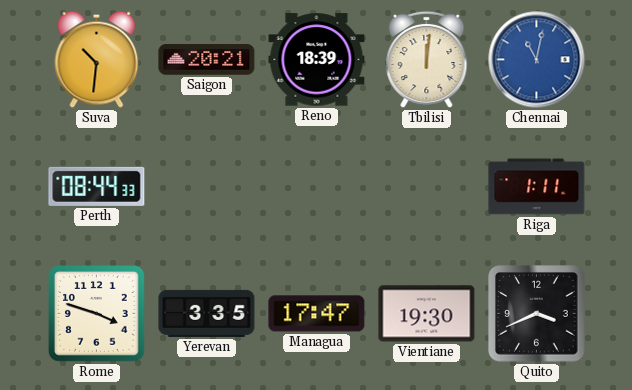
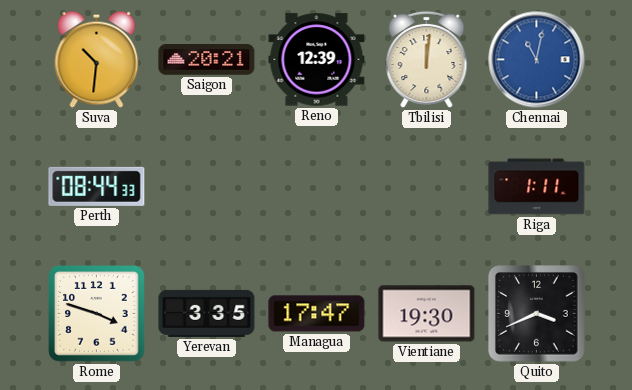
Reno: 18:39 -> 12:39
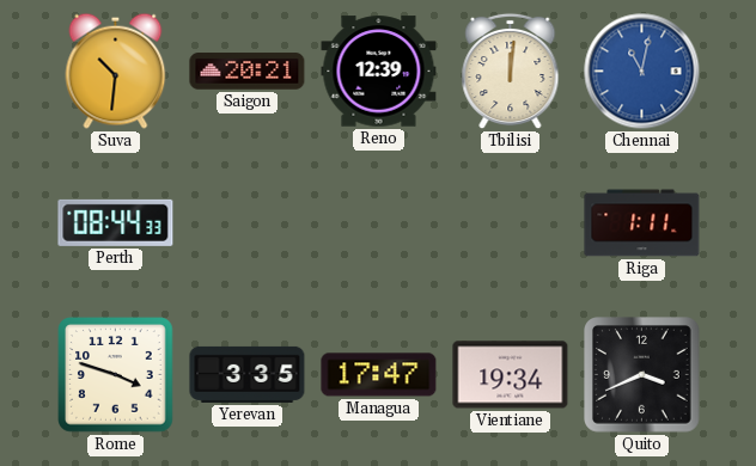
Vientiane: 19:30 -> 19:34
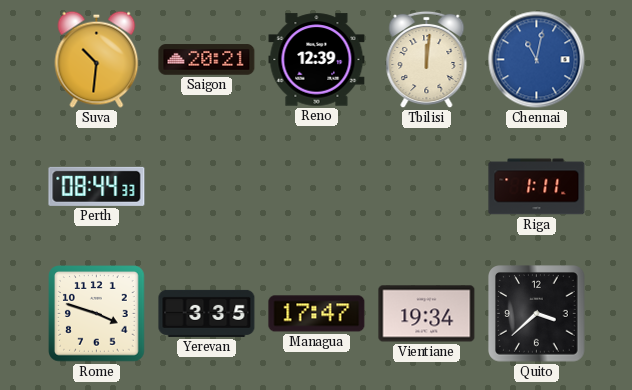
Quito: 3:41 -> 3:38
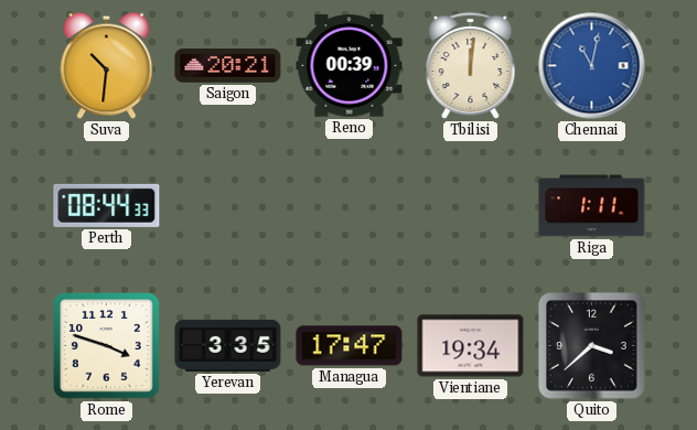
Reno: 12:39 -> 00:39
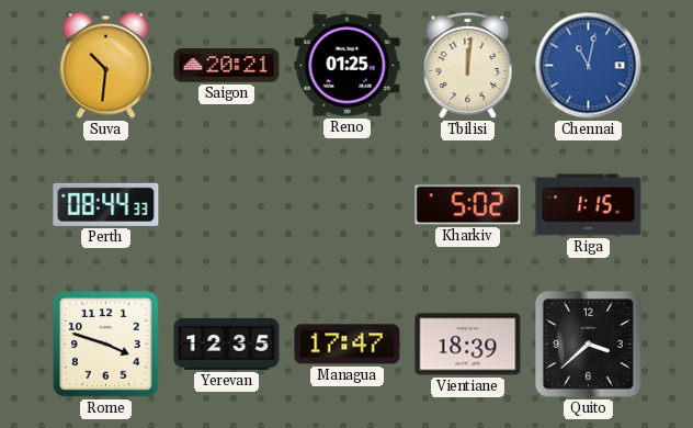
Reno: 00:39 -> 01:25
Kharkiv: none -> 5:02
Riga: 1:11 -> 1:15
Yerevan: 3:35 -> 12:35
Vientiane: 19:34 -> 18:39
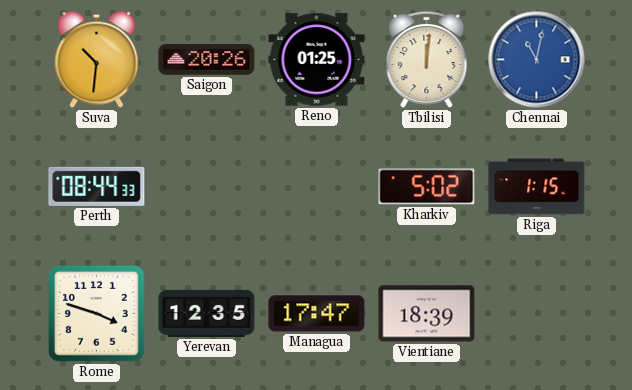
Saigon: 20:21 -> 20:26
Quito: 3:38 -> none
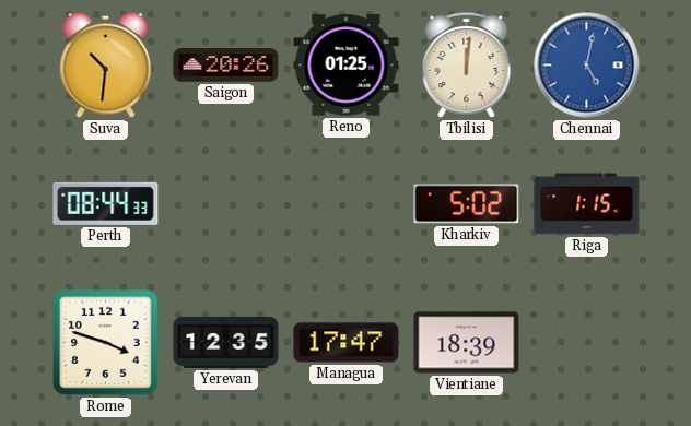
Chennai: 11:02 -> 5:02
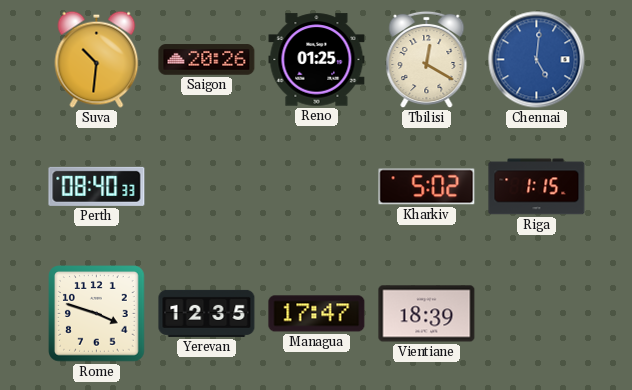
Tbilisi: 12:01 -> 12:20
Chennai: 5:02 -> 5:01
Perth: 08:44 -> 08:40
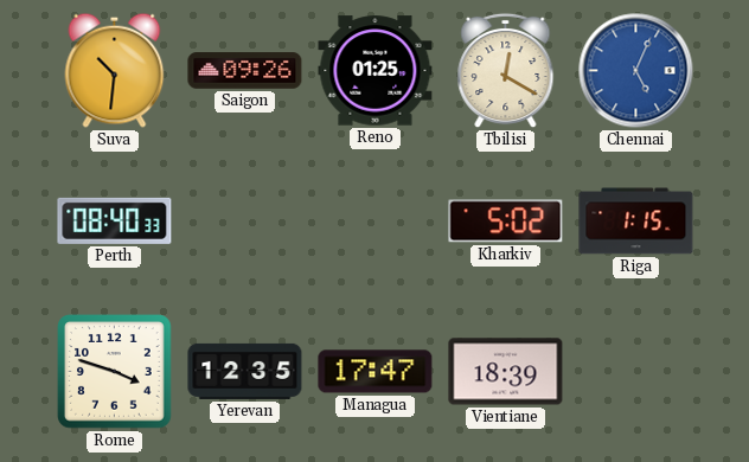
Saigon: 20:26 -> 09:26
Chennai: 5:01 -> 5:04
